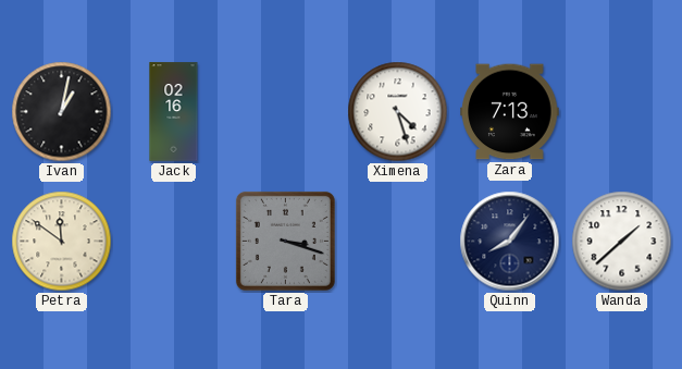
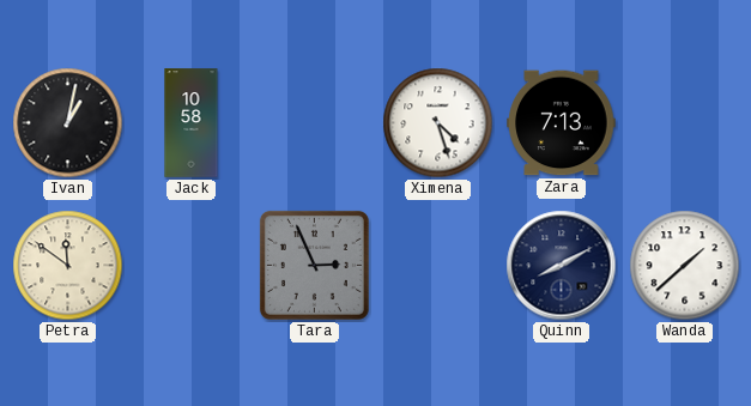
Jack: 02:16 -> 10:58
Tara: 3:18 -> 2:56
Quinn: 8:06 -> 8:10
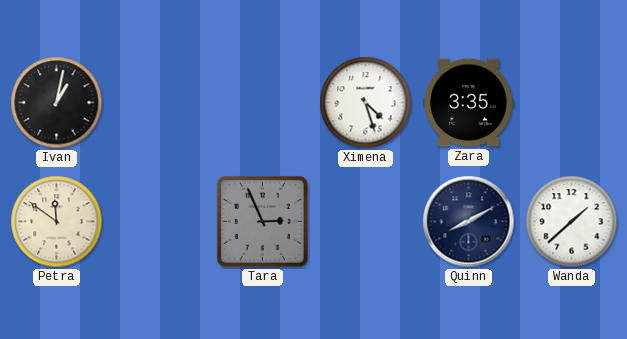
Jack: 10:58 -> none
Zara: 7:13 -> 3:35
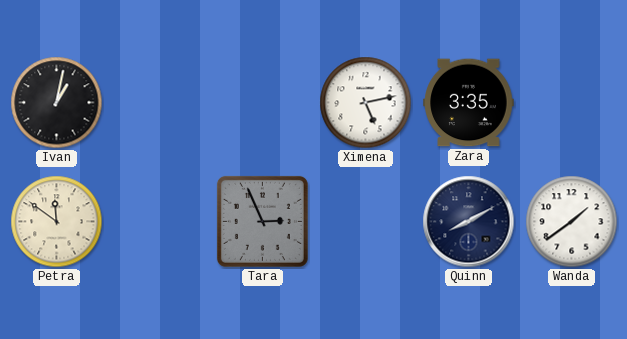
Ximena: 4:27 -> 5:13
Wanda: 1:38 -> 1:39
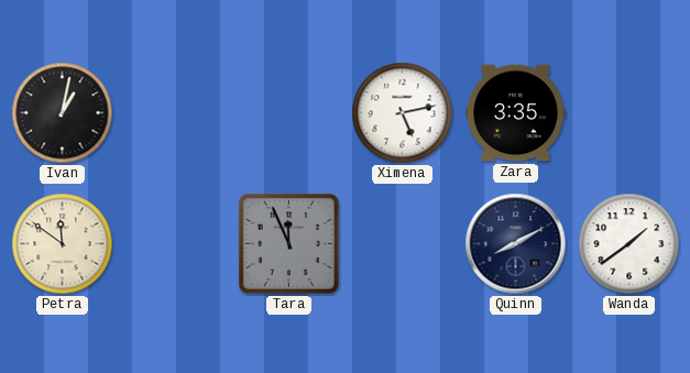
Tara: 2:56 -> 11:56
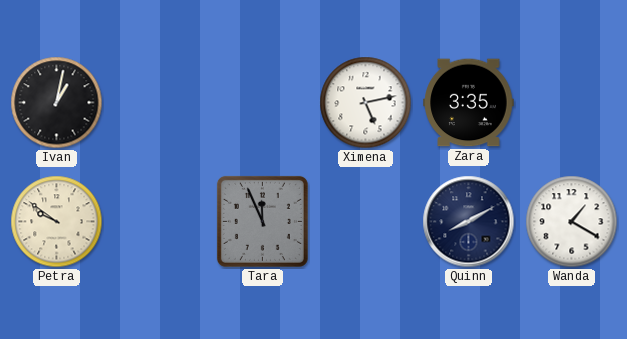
Petra: 11:51 -> 9:51
Wanda: 1:39 -> 1:20
